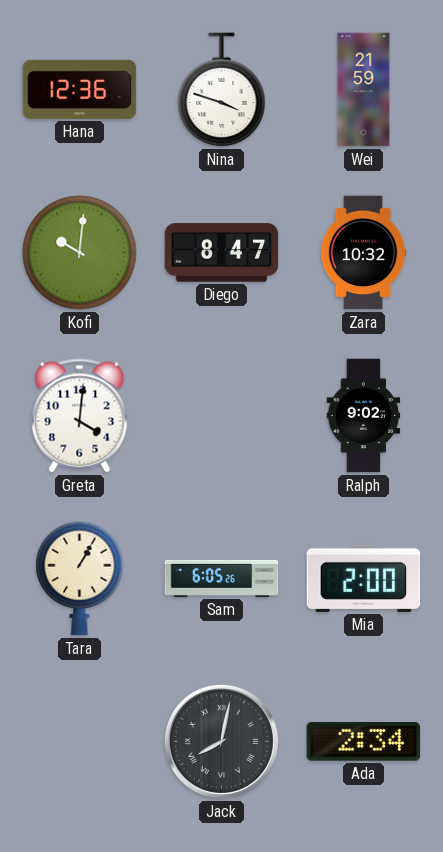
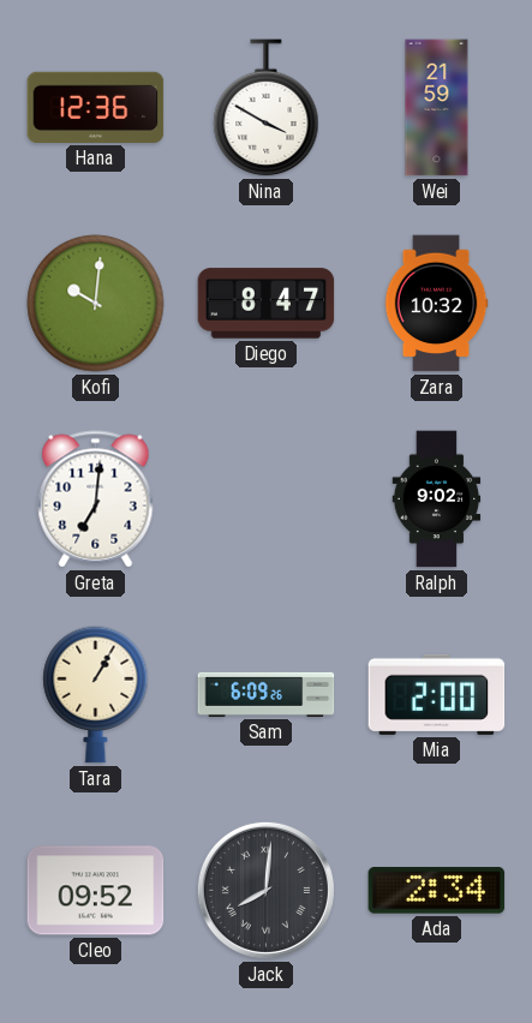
Nina: 3:48 -> 3:50
Greta: 4:01 -> 7:01
Sam: 6:05 -> 6:09
Cleo: none -> 09:52
Jack: 8:02 -> 8:01
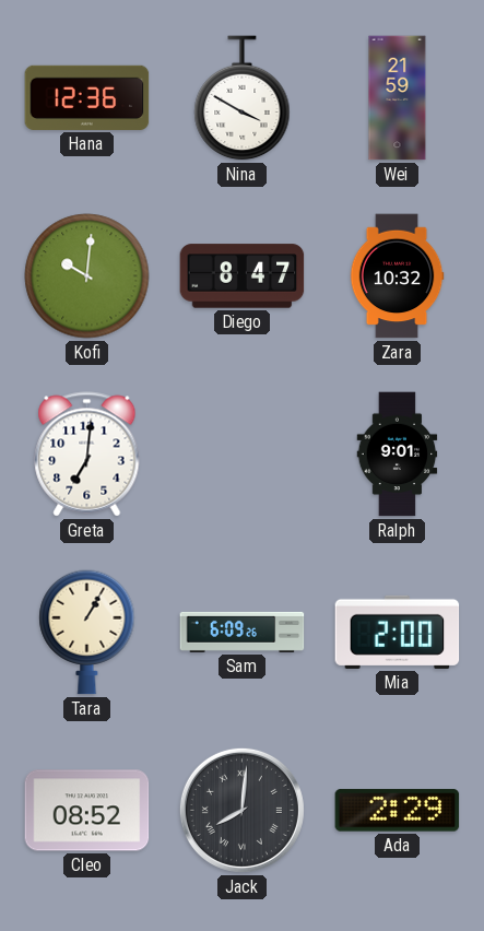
Ralph: 9:02 -> 9:01
Cleo: 09:52 -> 08:52
Ada: 2:34 -> 2:29
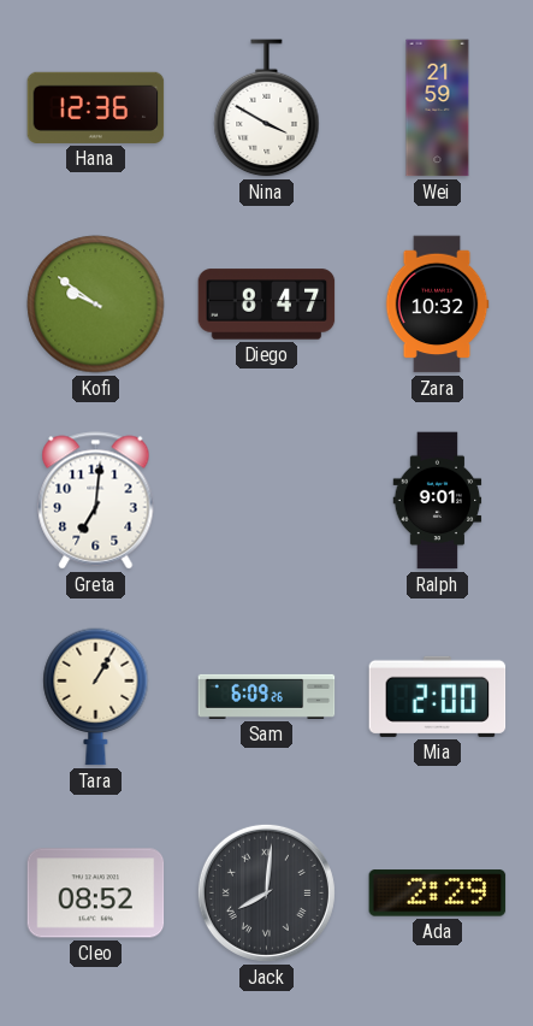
Kofi: 10:01 -> 9:51
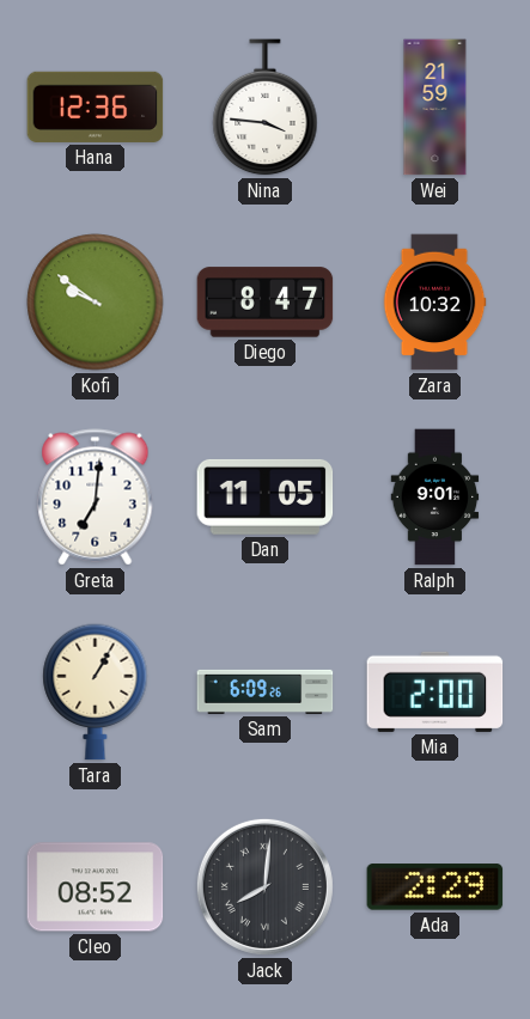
Nina: 3:50 -> 3:46
Dan: none -> 11:05
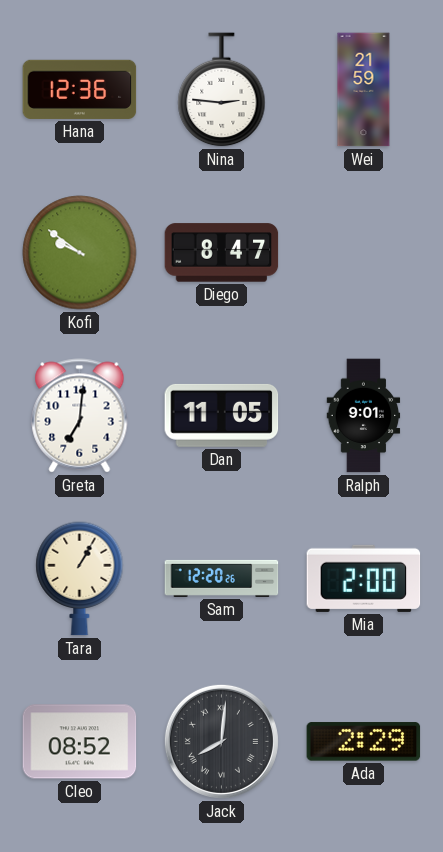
Nina: 3:46 -> 2:46
Zara: 10:32 -> none
Sam: 6:09 -> 12:20
